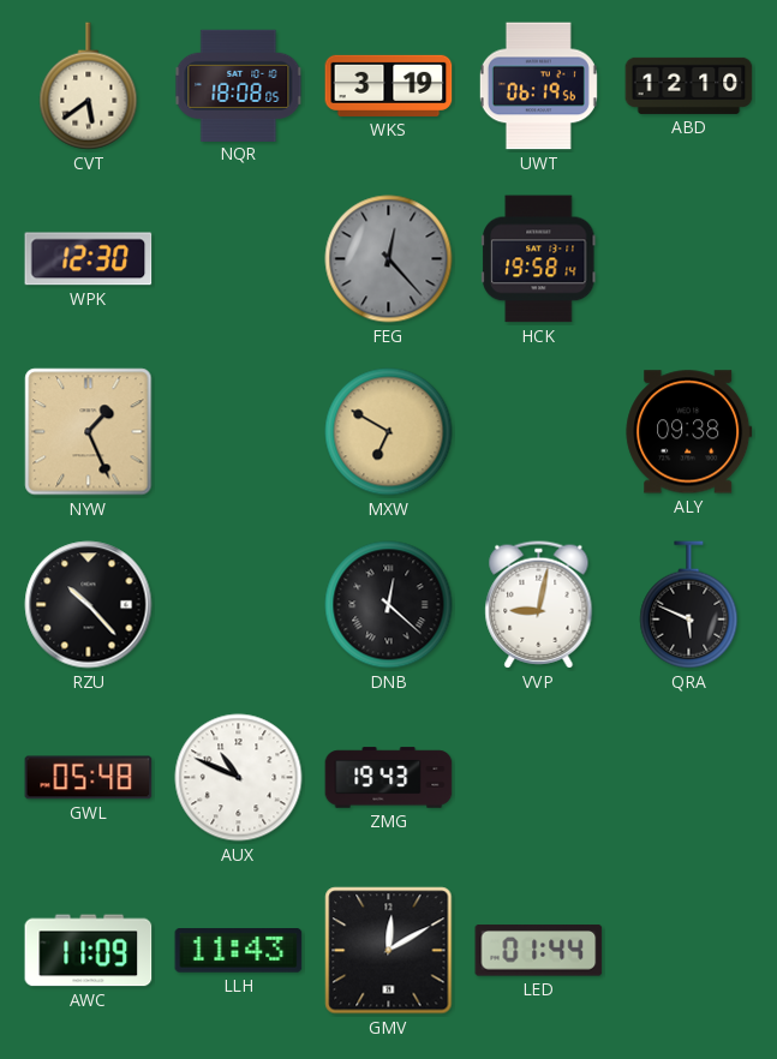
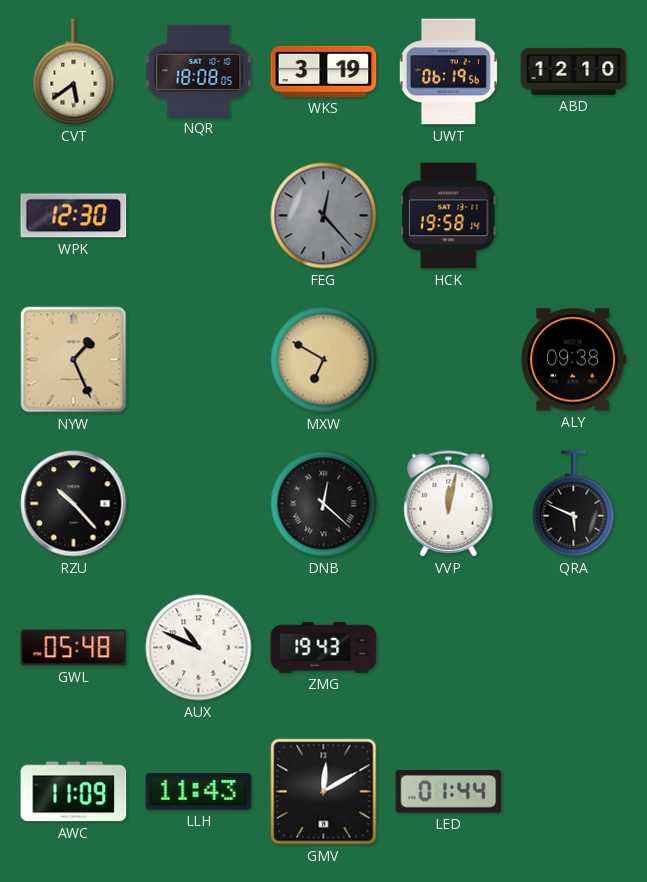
VVP: 9:02 -> 12:02
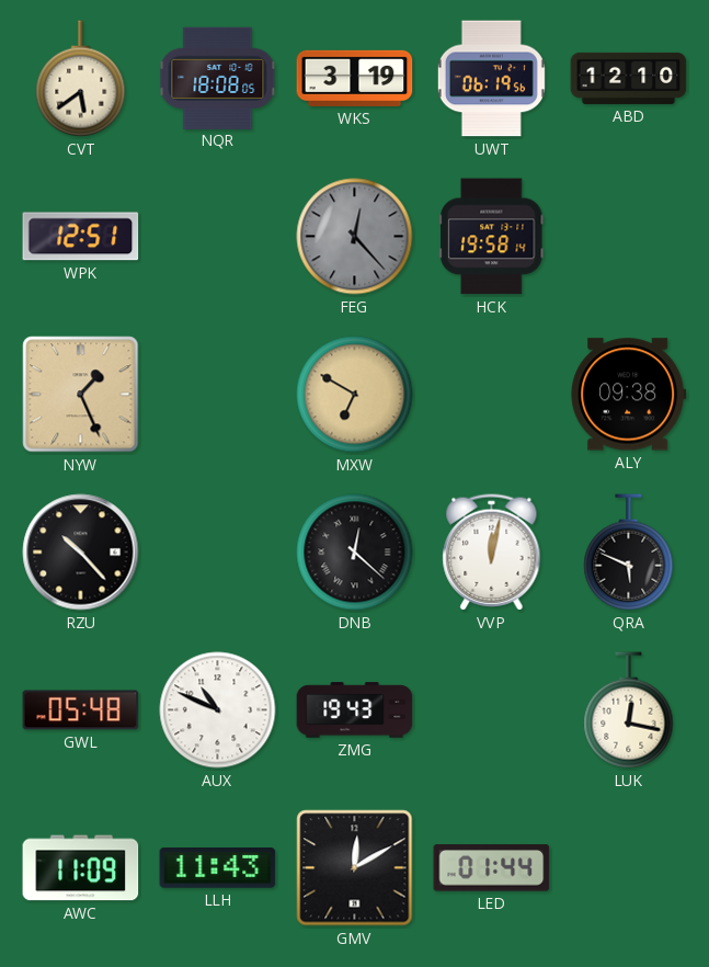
WPK: 12:30 -> 12:51
LUK: none -> 12:17
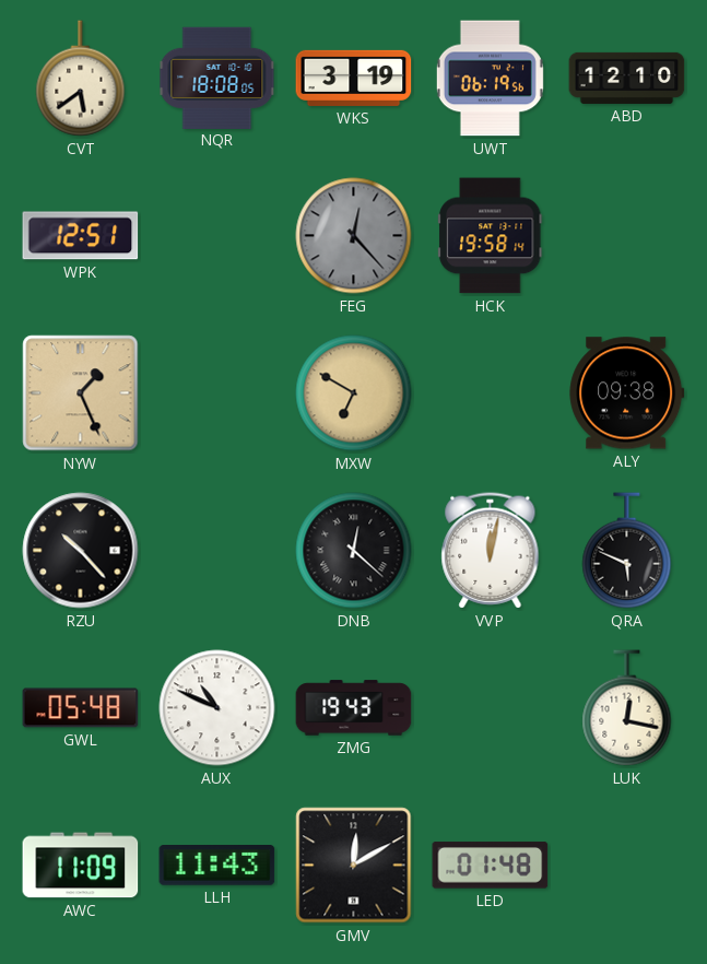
LED: 01:44 -> 01:48
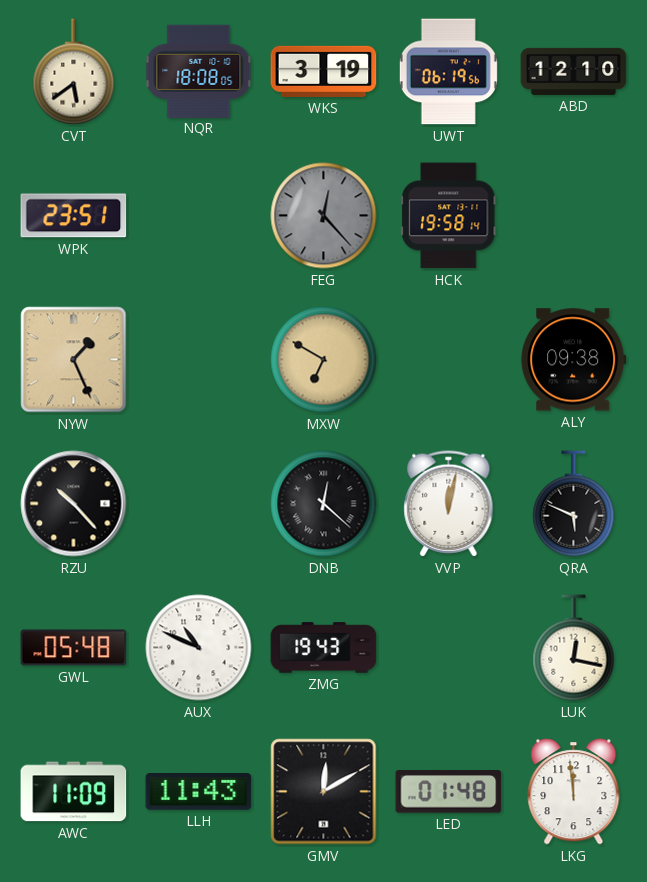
WPK: 12:51 -> 23:51
LKG: none -> 11:59
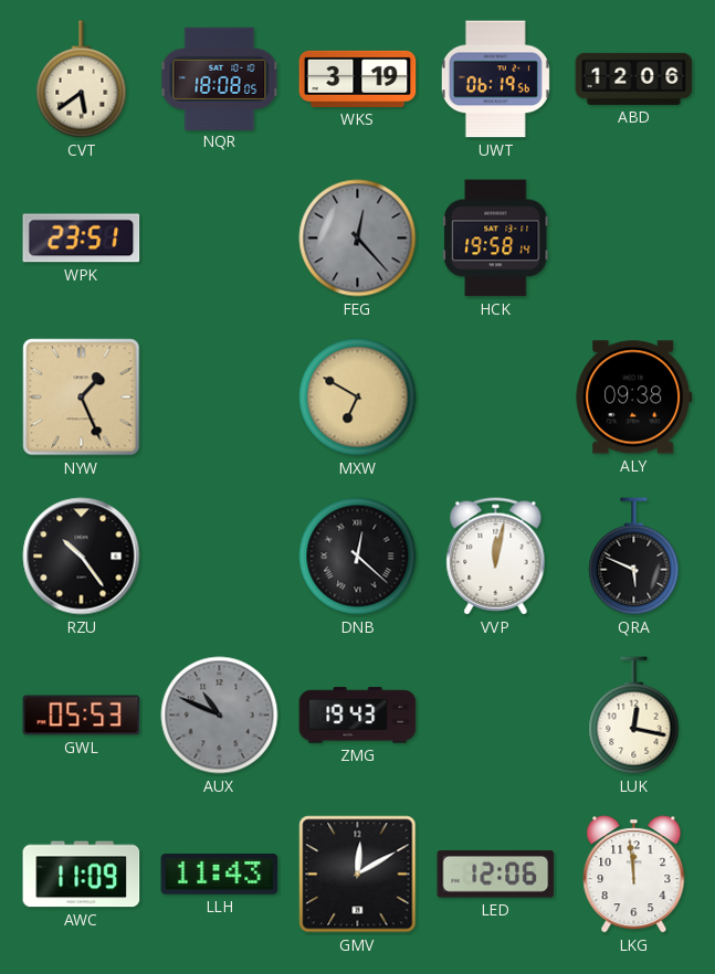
ABD: 12:10 -> 12:06
RZU: 10:23 -> 10:24
GWL: 05:48 -> 05:53
AUX dial: white -> grey
LED: 01:48 -> 12:06
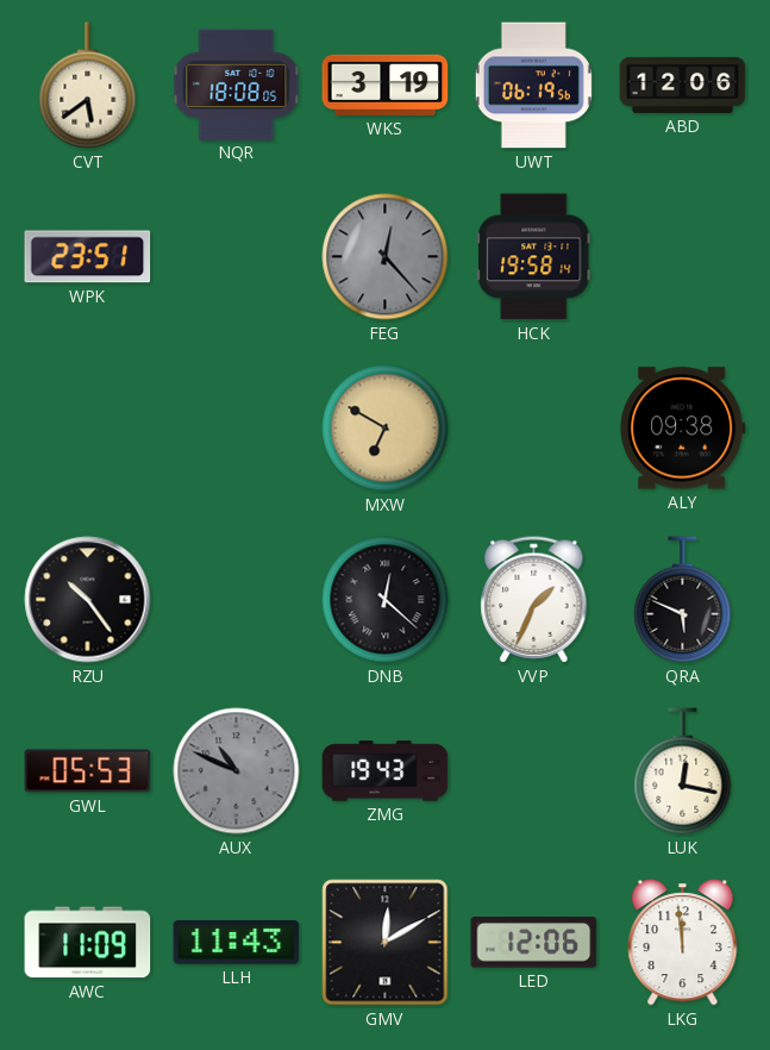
NYW: 1:26 -> none
VVP: 12:02 -> 1:34
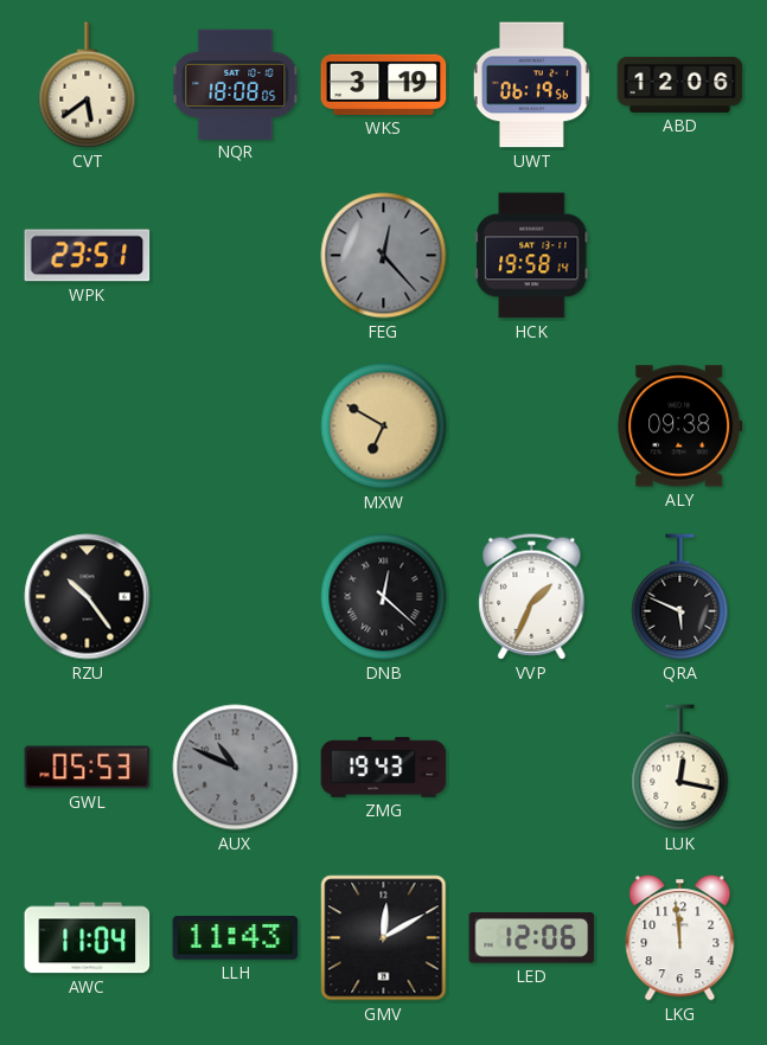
AWC: 11:09 -> 11:04
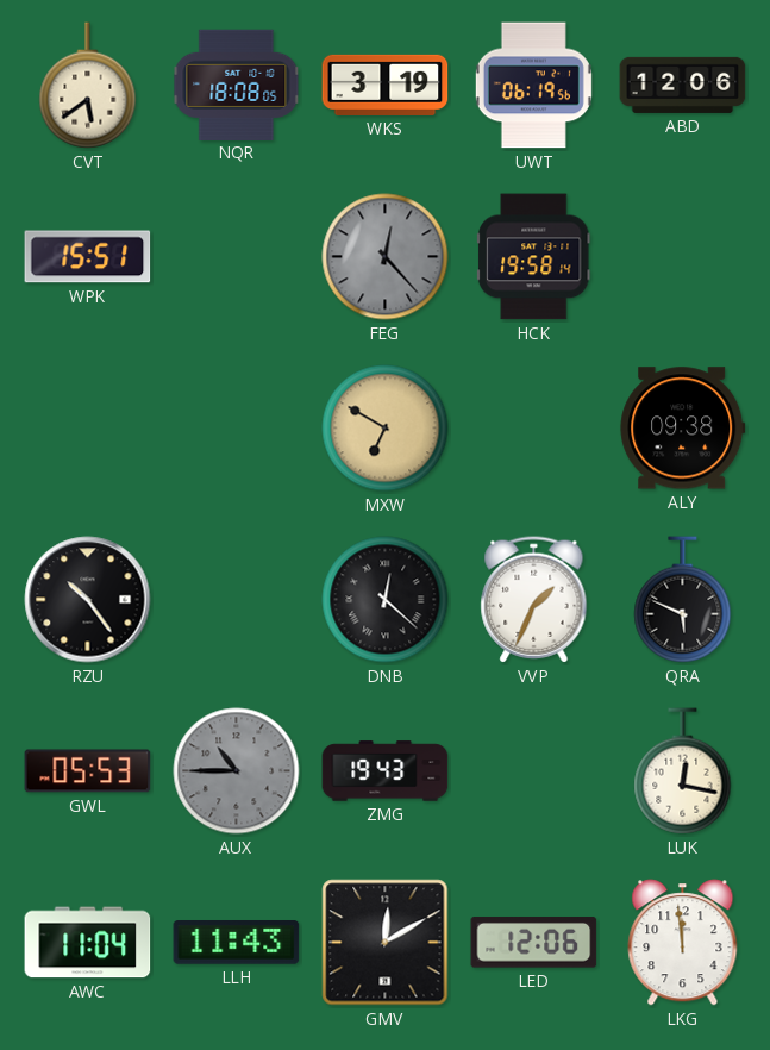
WPK: 23:51 -> 15:51
AUX: 10:49 -> 10:45
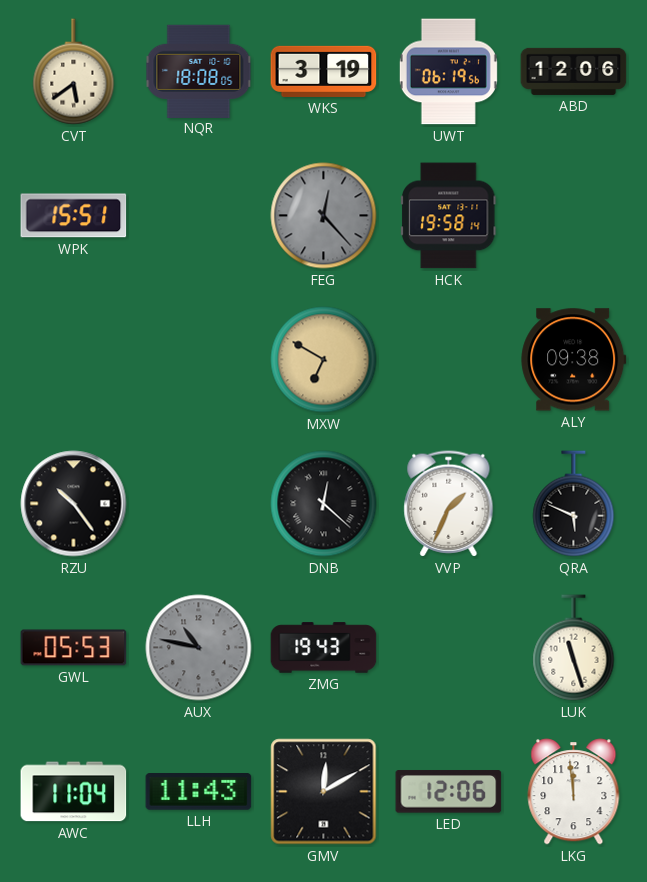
AUX: 10:45 -> 10:47
LUK: 12:17 -> 11:27
